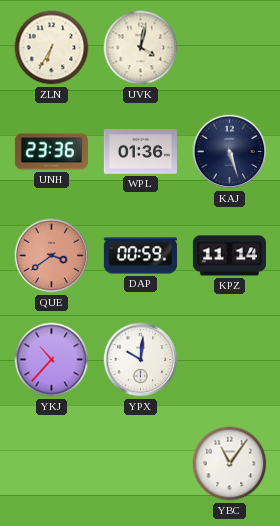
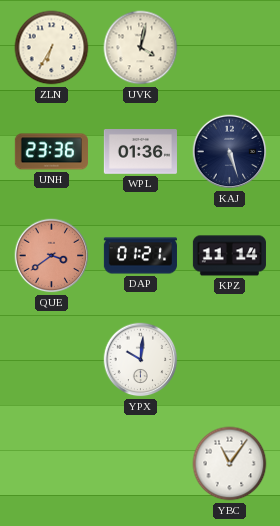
DAP: 00:59 -> 01:21
YKJ: 10:37 -> none
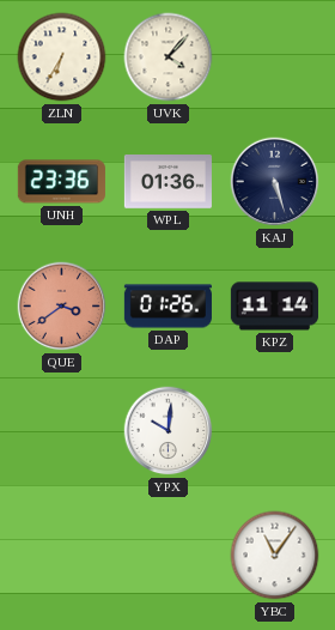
UVK: 4:02 -> 4:07
DAP: 01:21 -> 01:26
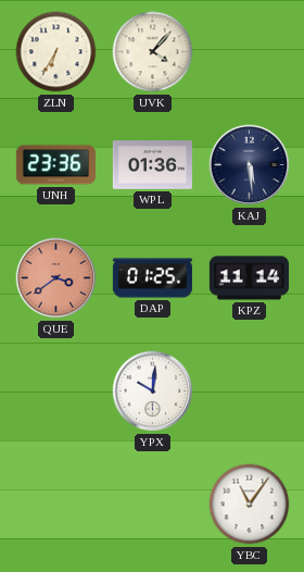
KAJ: 5:27 -> 5:29
DAP: 01:26 -> 01:25
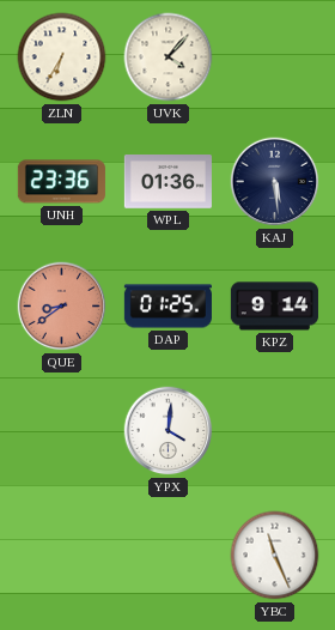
QUE: 3:39 -> 8:39
KPZ: 11:14 -> 9:14
YPX: 10:01 -> 4:01
YBC: 11:06 -> 11:26
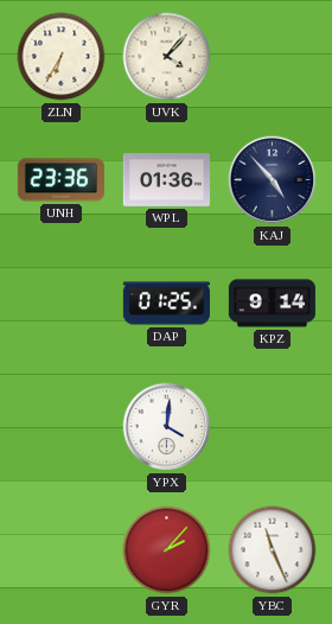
KAJ: 5:29 -> 4:53
QUE: 8:39 -> none
GYR: none -> 2:07
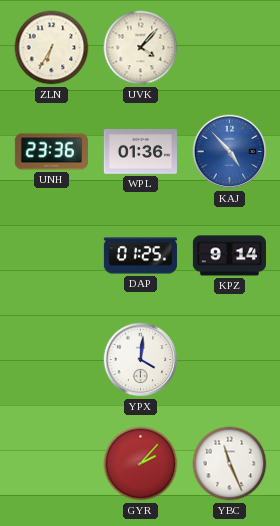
KAJ dial: navy -> blue
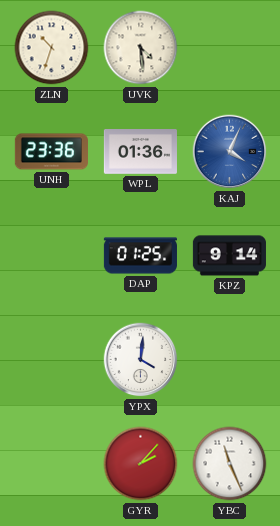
ZLN: 6:35 -> 10:33
UVK: 4:07 -> 4:29
KAJ: 4:53 -> 4:04
